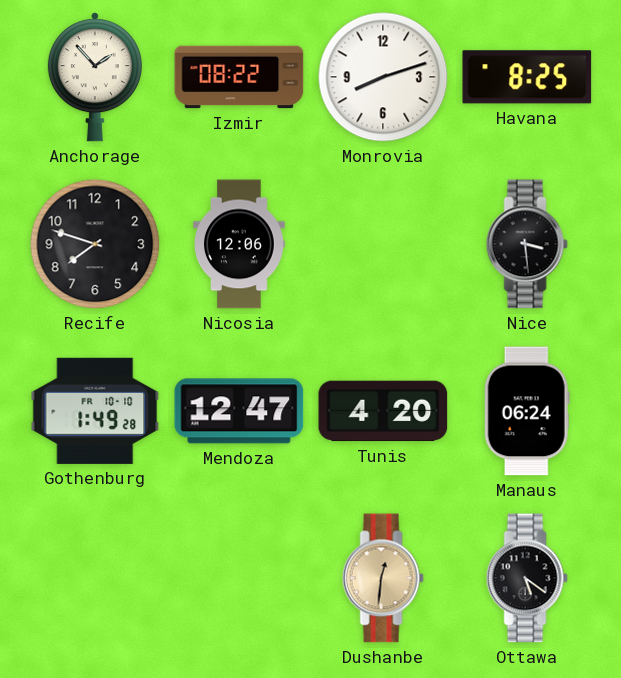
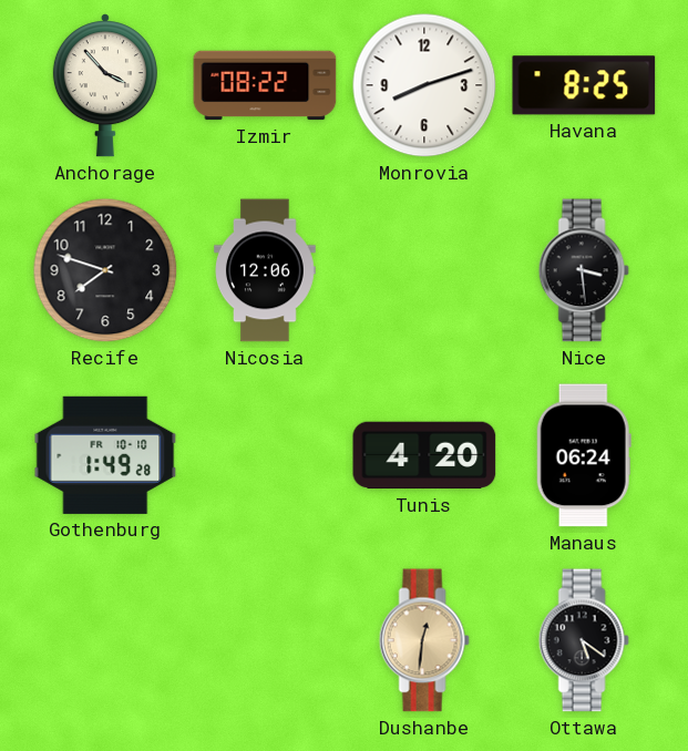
Anchorage: 1:53 -> 3:53
Mendoza: 12:47 -> none
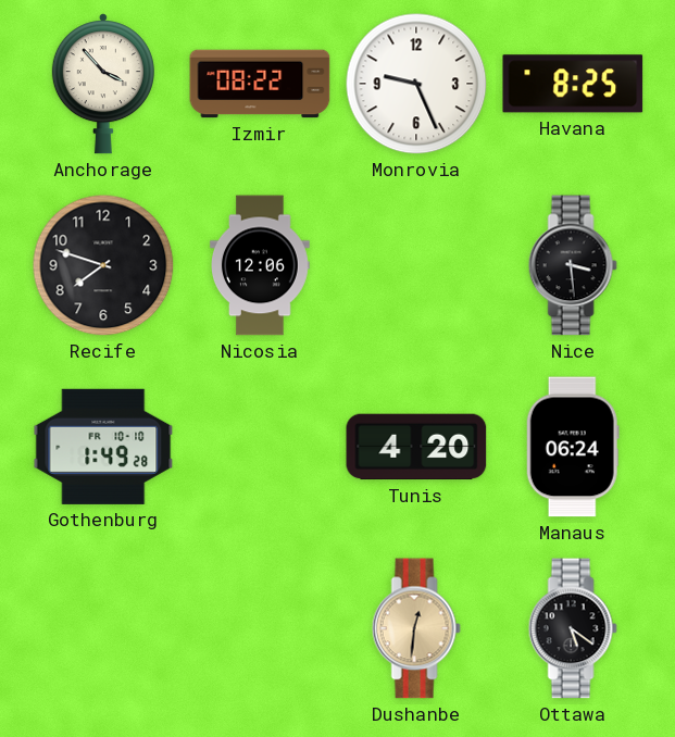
Monrovia: 8:12 -> 9:26
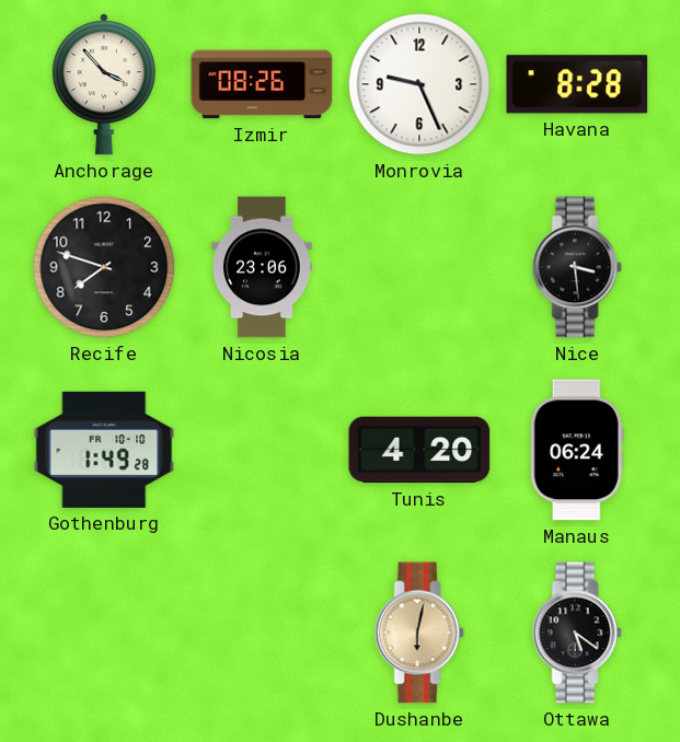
Izmir: 08:22 -> 08:26
Havana: 8:25 -> 8:28
Nicosia: 12:06 -> 23:06
Dushanbe: 12:31 -> 6:02
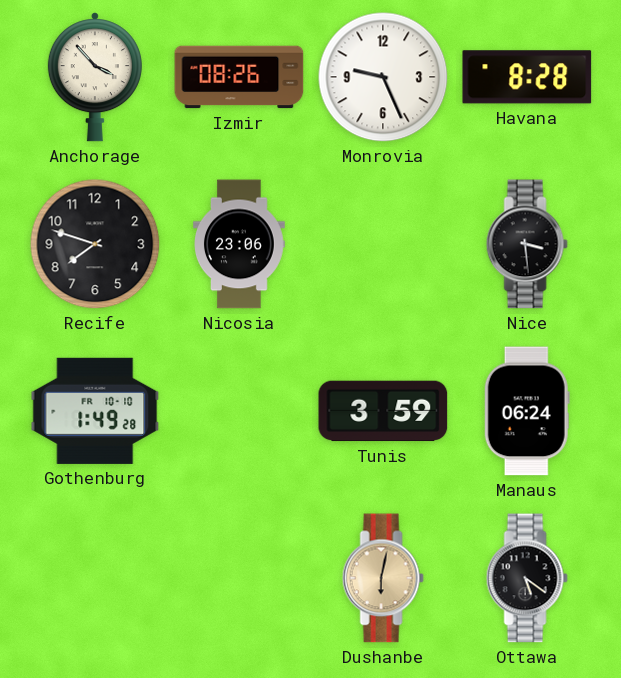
Tunis: 4:20 -> 3:59
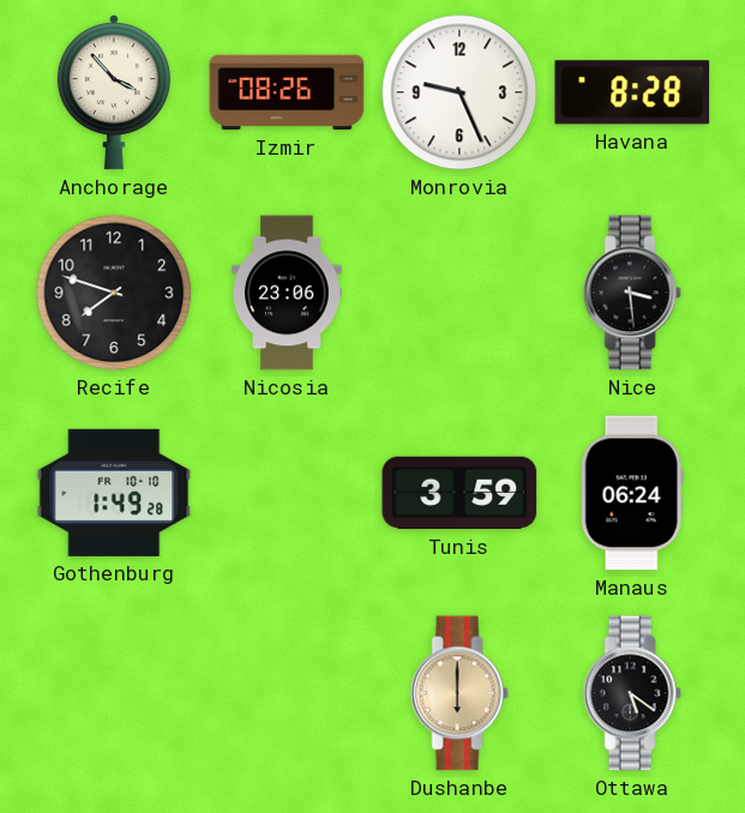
Dushanbe: 6:02 -> 6:00
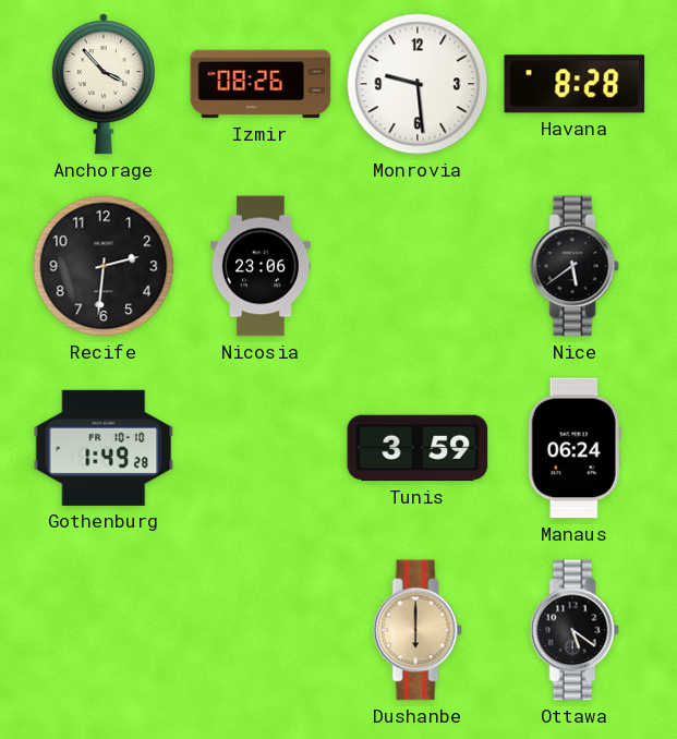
Monrovia: 9:26 -> 9:29
Recife: 7:48 -> 2:31
Nice: 3:29 -> 5:39
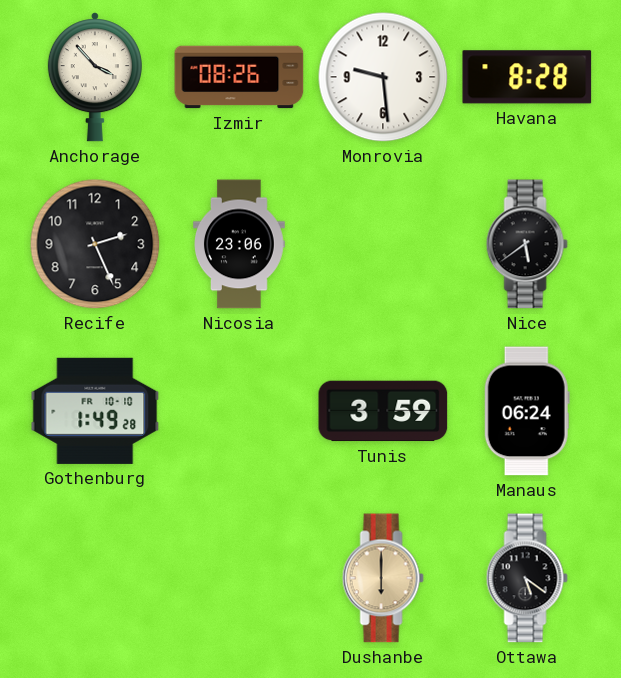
Recife: 2:31 -> 2:26
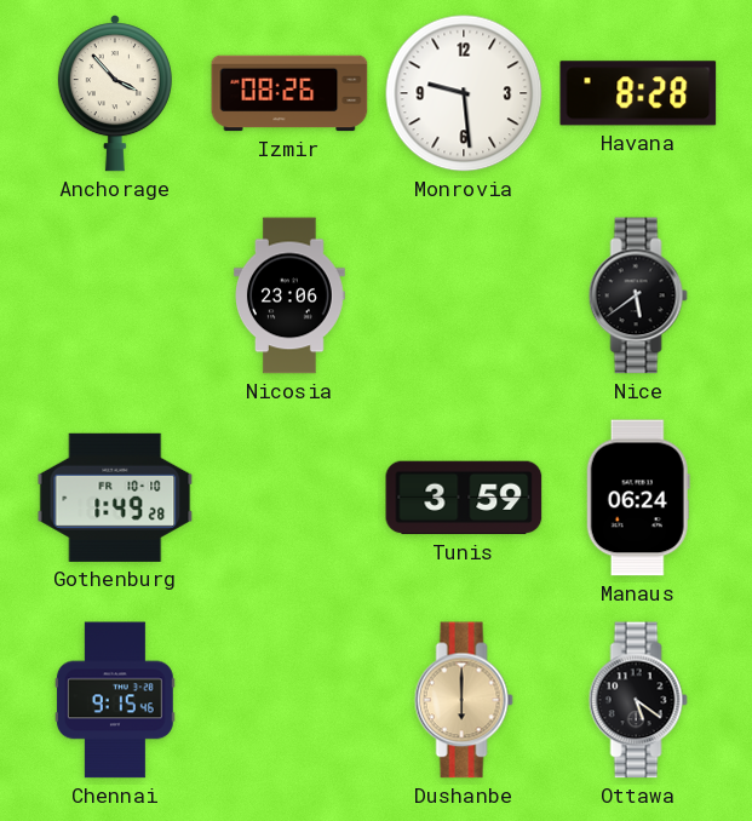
Recife: 2:26 -> none
Chennai: none -> 9:15
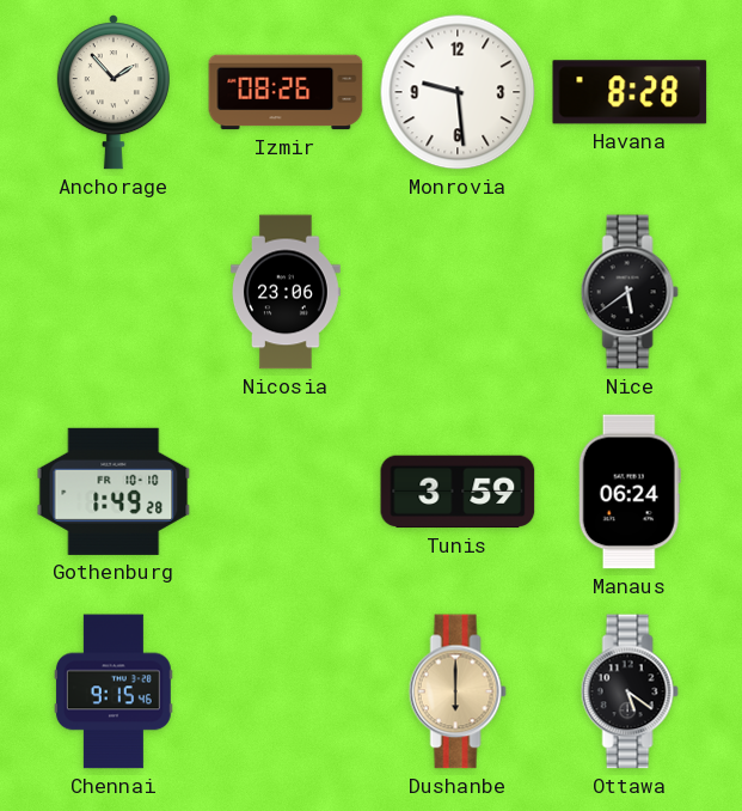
Anchorage: 3:53 -> 1:53
